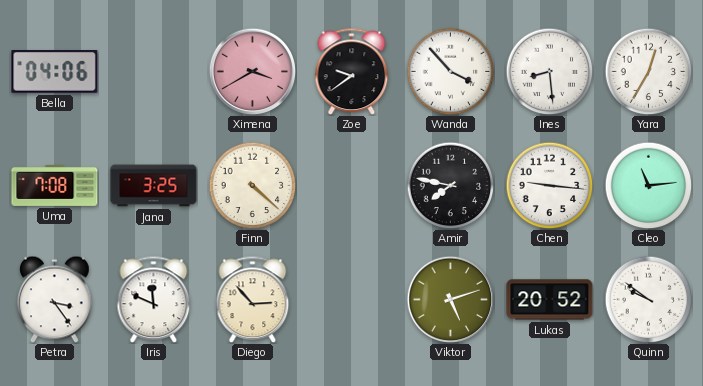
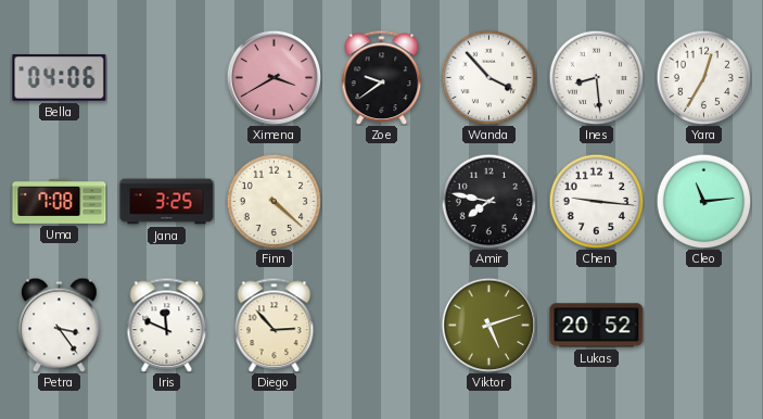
Quinn: 9:51 -> none
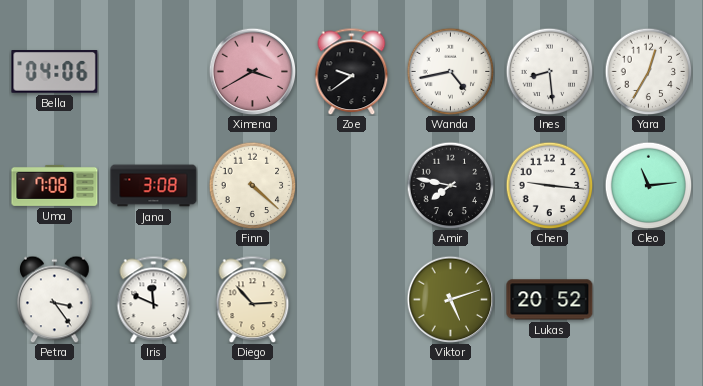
Wanda: 3:53 -> 4:43
Jana: 3:25 -> 3:08
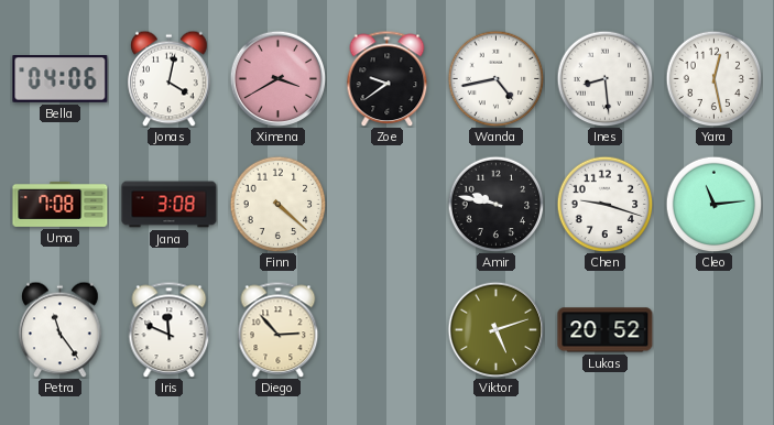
Jonas: none -> 4:02
Yara: 12:35 -> 12:28
Amir: 7:47 -> 9:47
Chen: 9:16 -> 9:18
Petra: 3:24 -> 11:24
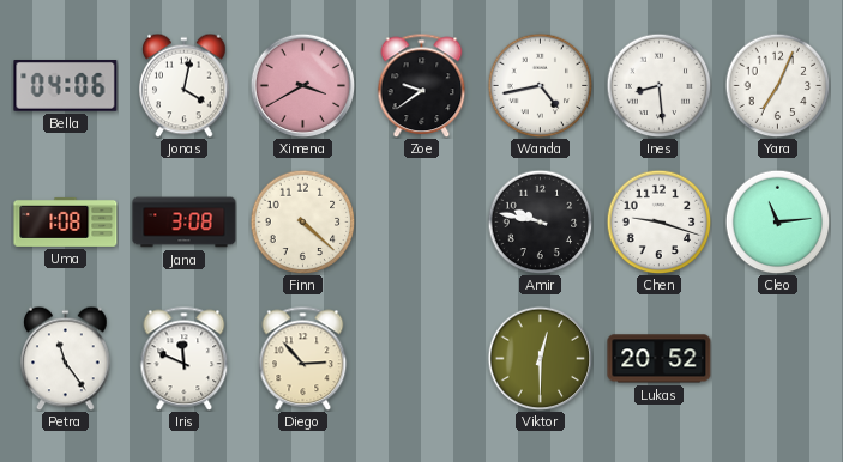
Yara: 12:28 -> 7:04
Uma: 7:08 -> 1:08
Viktor: 5:12 -> 12:30
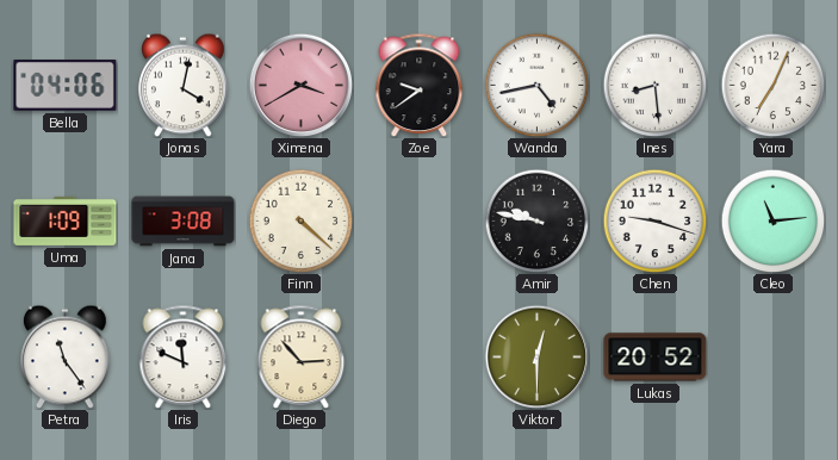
Uma: 1:08 -> 1:09
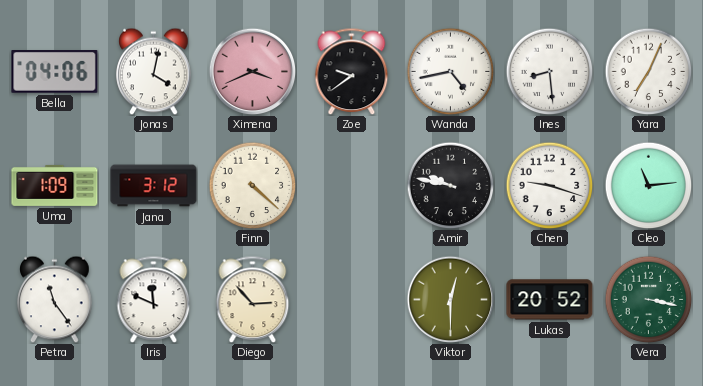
Ximena: 3:40 -> 3:41
Jana: 3:08 -> 3:12
Vera: none -> 3:17
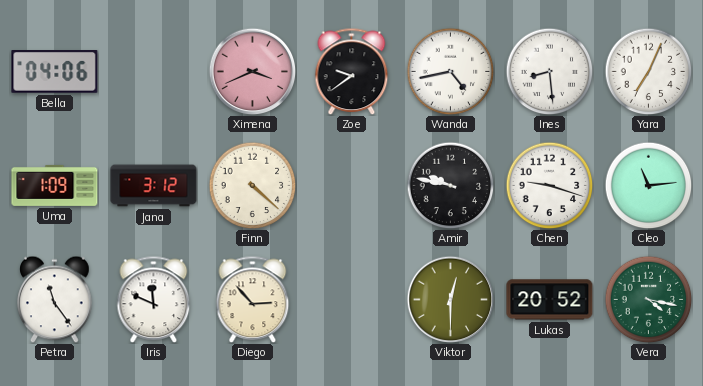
Jonas: 4:02 -> none
Vera: 3:17 -> 4:17
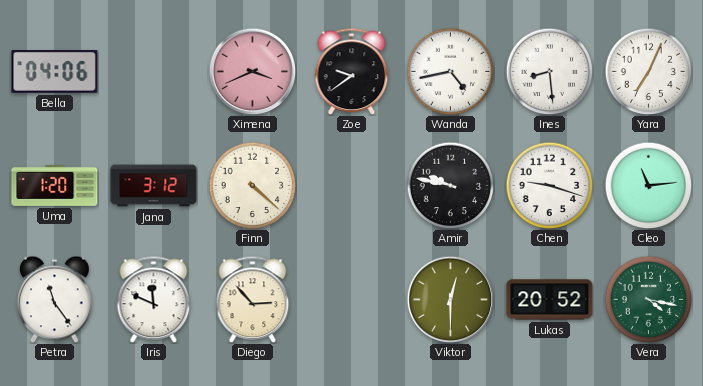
Uma: 1:09 -> 1:20
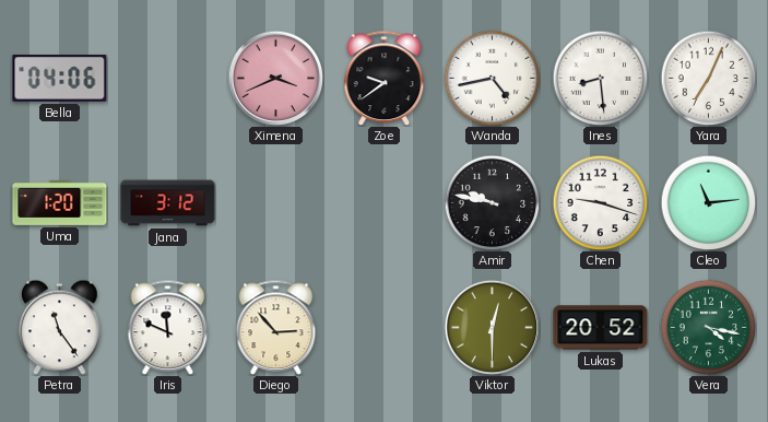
Finn: 4:22 -> none
